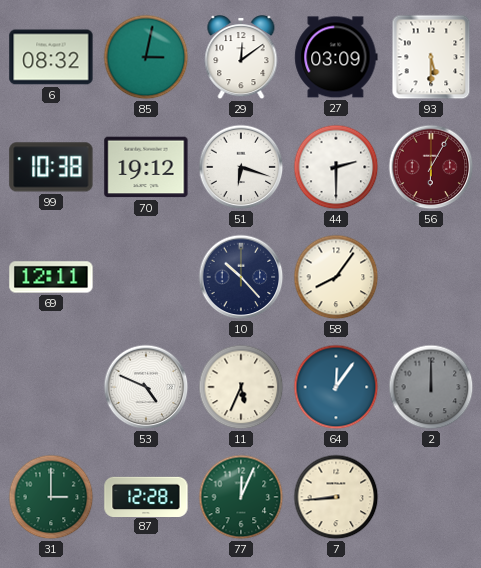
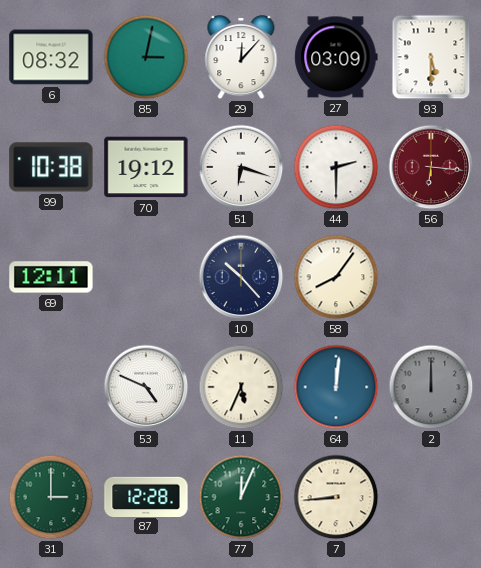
29: 12:09 -> 12:07
56: 6:05 -> 6:16
64: 12:06 -> 12:01
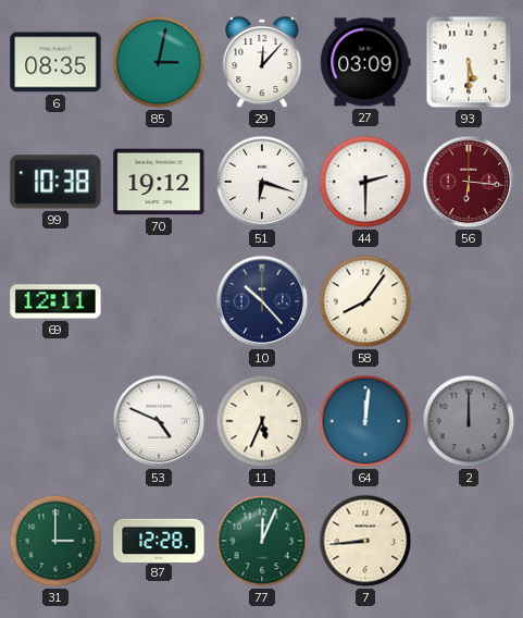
6: 08:32 -> 08:35
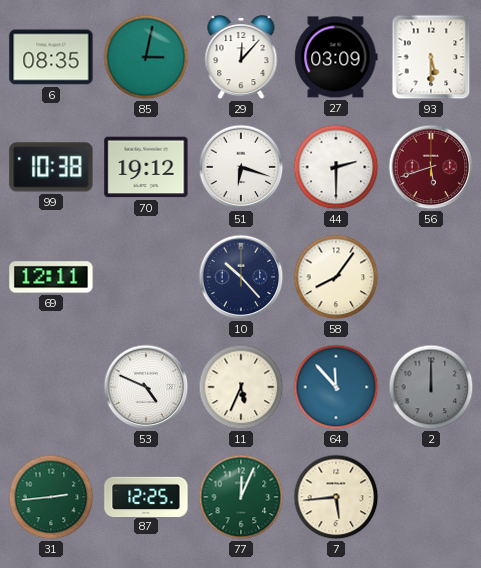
56: 6:16 -> 5:42
64: 12:01 -> 11:53
31: 3:00 -> 2:44
87: 12:28 -> 12:25
7: 8:44 -> 5:44
